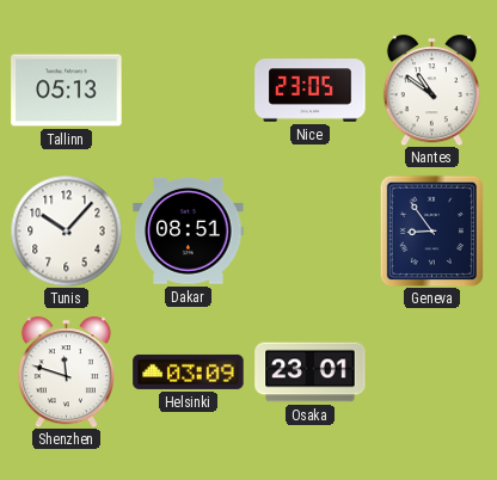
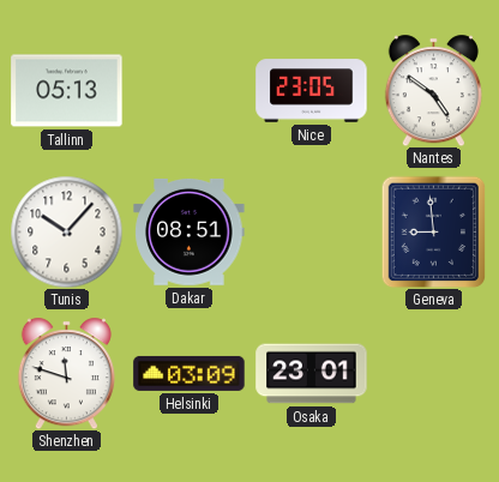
Nantes: 10:51 -> 4:51
Geneva: 8:54 -> 8:59
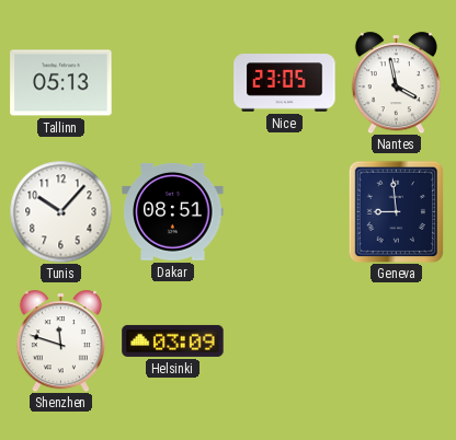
Nantes: 4:51 -> 3:58
Osaka: 23:01 -> none
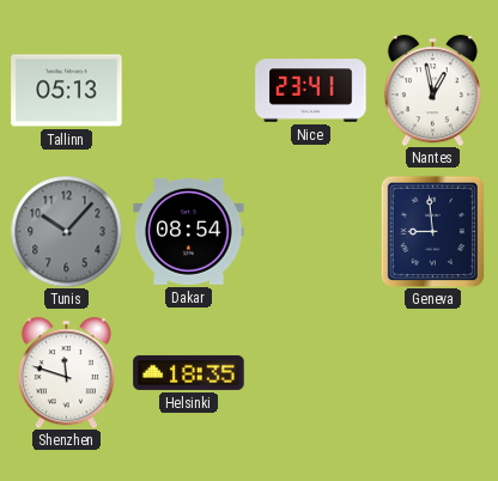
Nice: 23:05 -> 23:41
Nantes: 3:58 -> 12:58
Tunis dial: white -> grey
Dakar: 08:51 -> 08:54
Helsinki: 03:09 -> 18:35
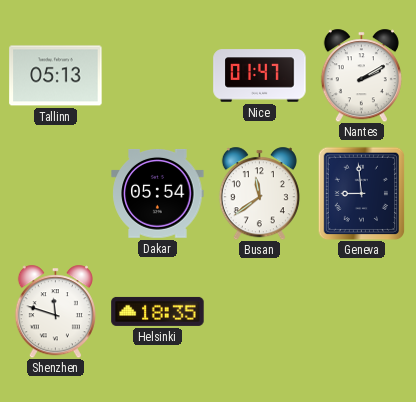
Nice: 23:41 -> 01:47
Nantes: 12:58 -> 2:10
Tunis: 10:07 -> none
Dakar: 08:54 -> 05:54
Busan: none -> 11:39
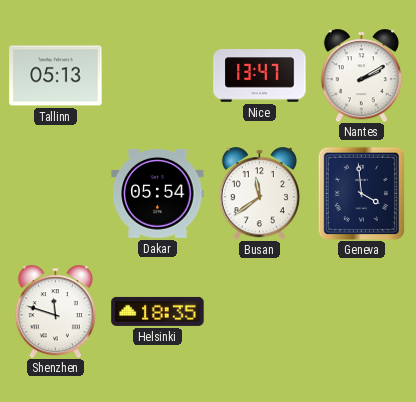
Nice: 01:47 -> 13:47
Geneva: 8:59 -> 3:59
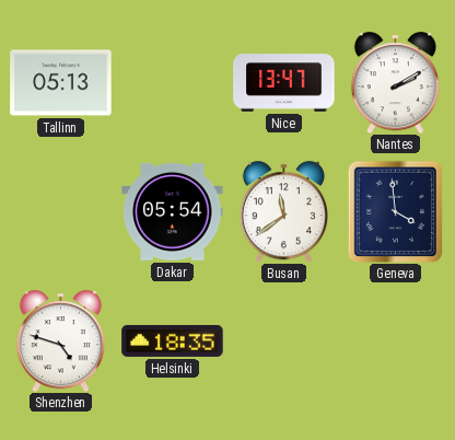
Shenzhen: 11:48 -> 4:48
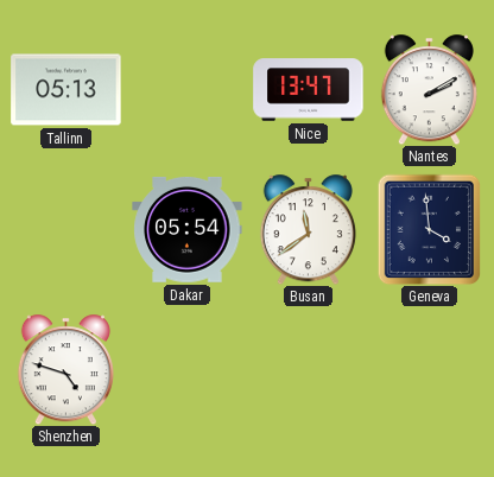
Helsinki: 18:35 -> none
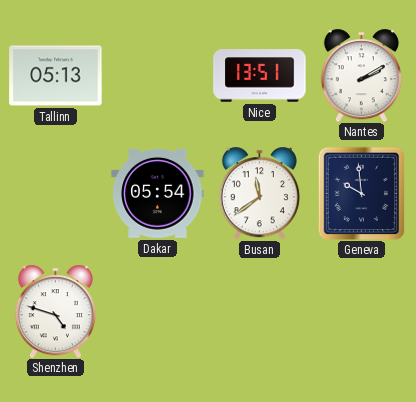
Nice: 13:47 -> 13:51
Geneva: 3:59 -> 9:59
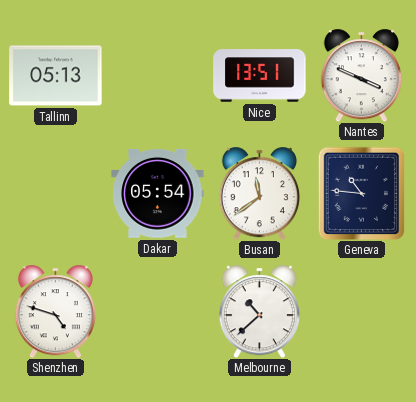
Nantes: 2:10 -> 3:49
Geneva: 9:59 -> 10:46
Melbourne: none -> 10:38
